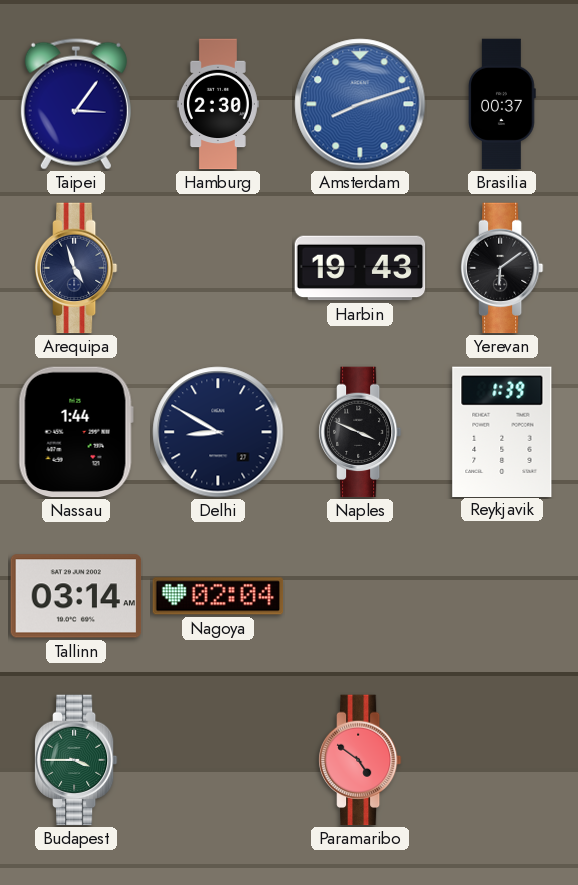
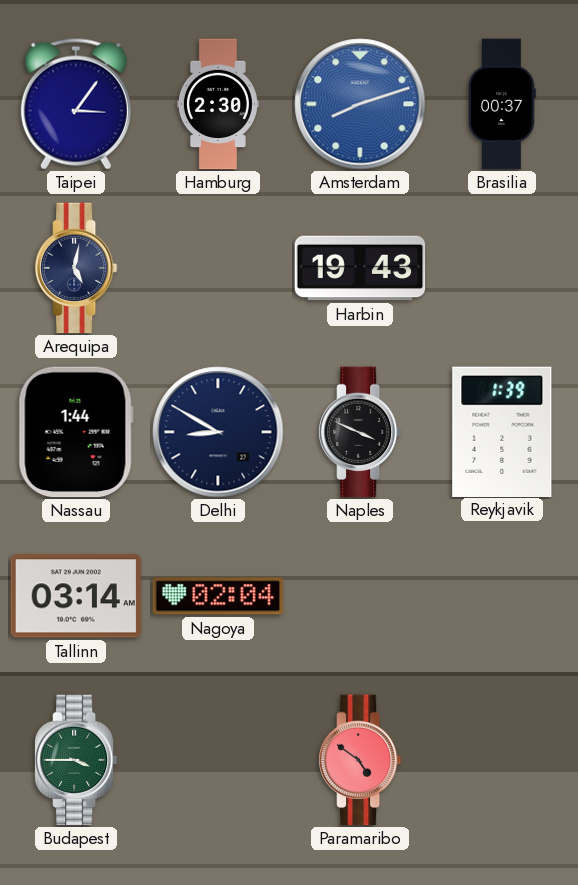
Arequipa: 4:57 -> 5:02
Yerevan: 6:09 -> none
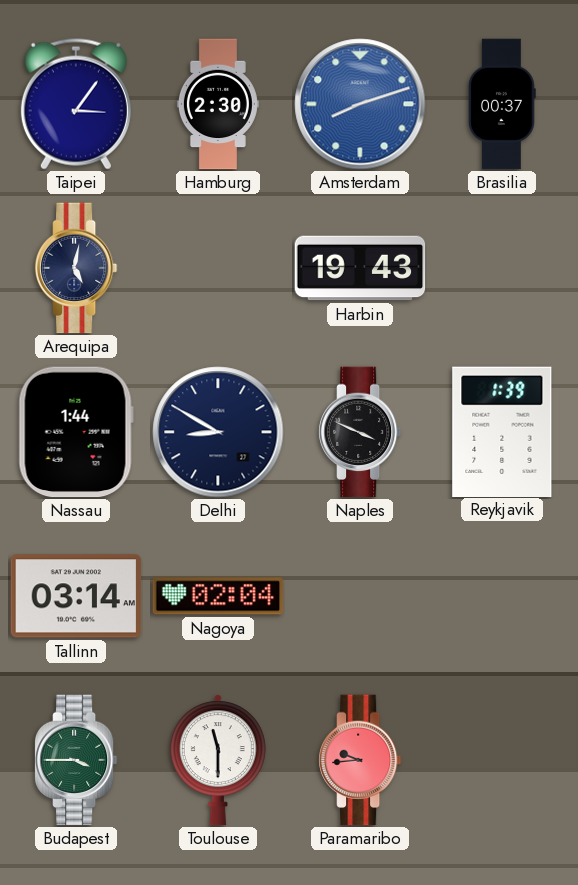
Toulouse: none -> 11:30
Paramaribo: 4:51 -> 9:44
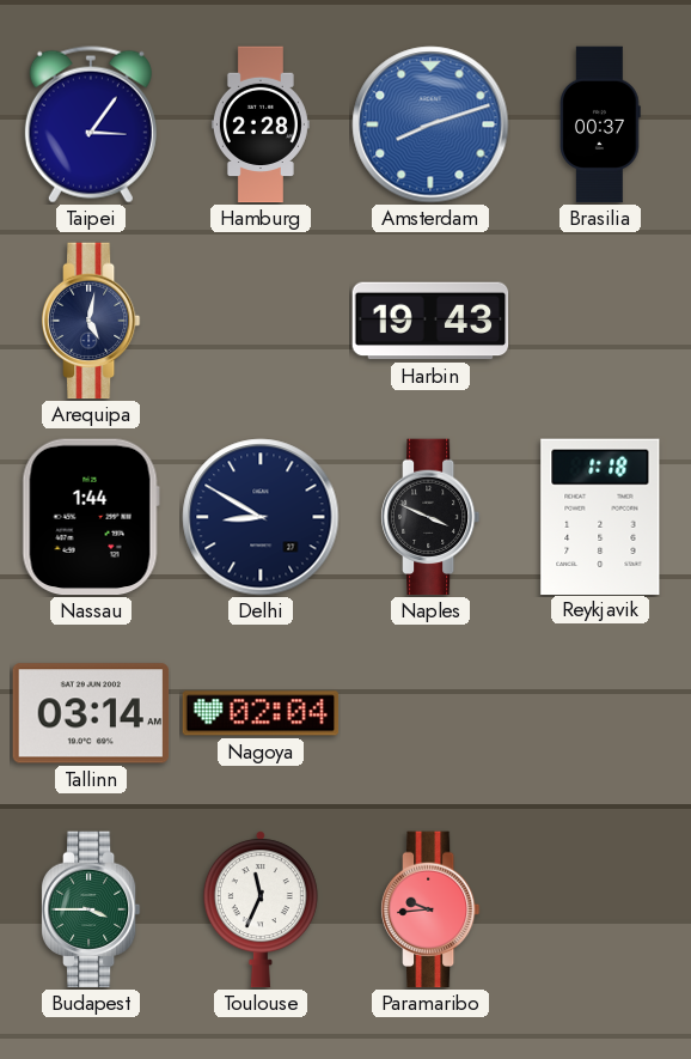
Hamburg: 2:30 -> 2:28
Reykjavik: 1:39 -> 1:18
Toulouse: 11:30 -> 11:34
